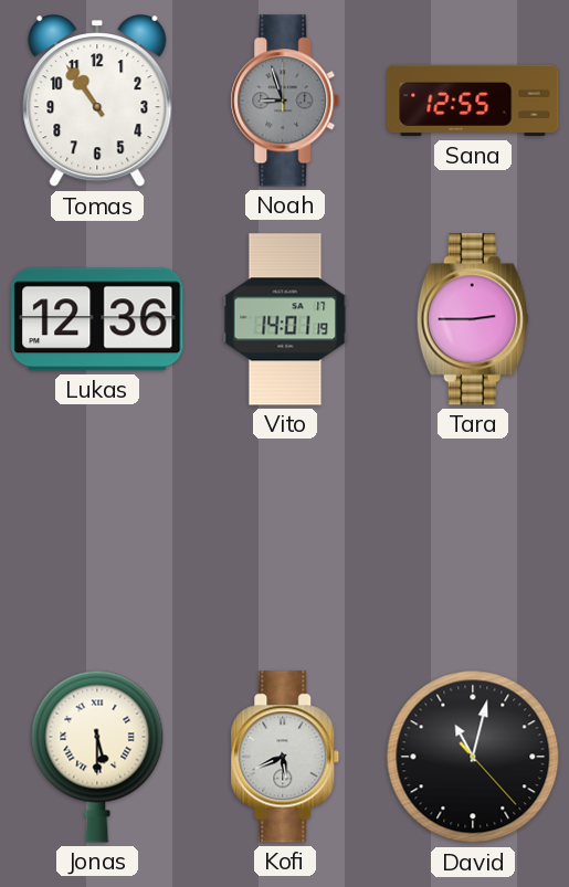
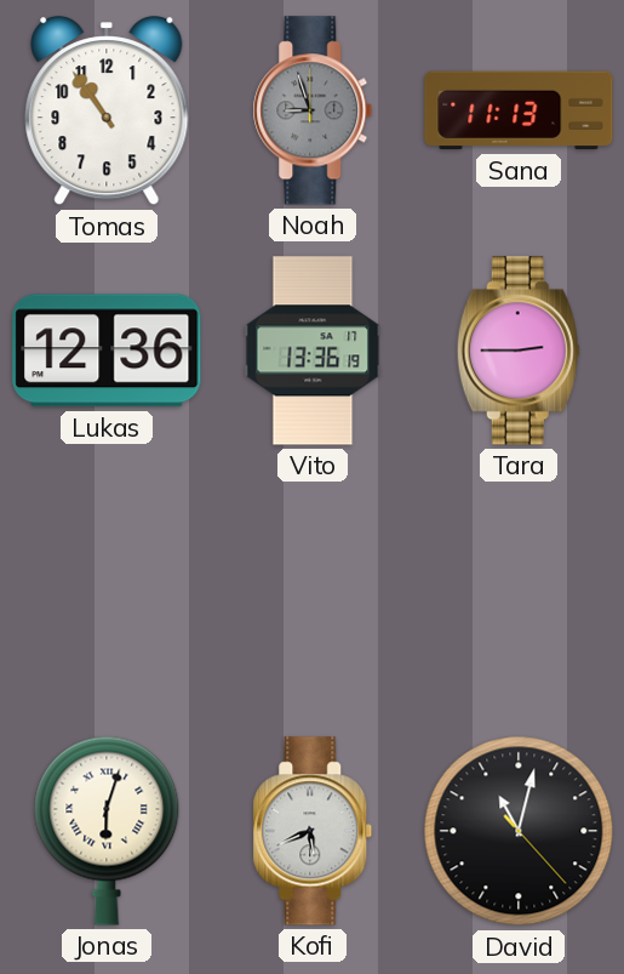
Sana: 12:55 -> 11:13
Vito: 14:01 -> 13:36
Jonas: 5:30 -> 6:03
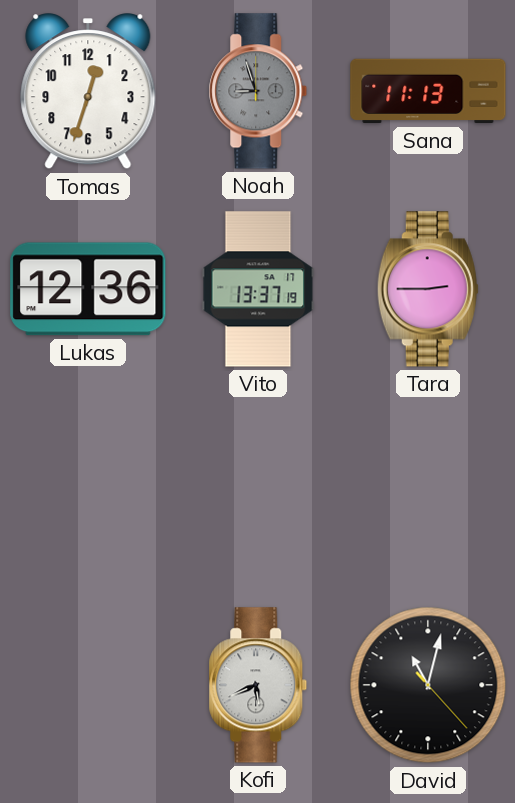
Tomas: 10:54 -> 12:33
Vito: 13:36 -> 13:37
Jonas: 6:03 -> none
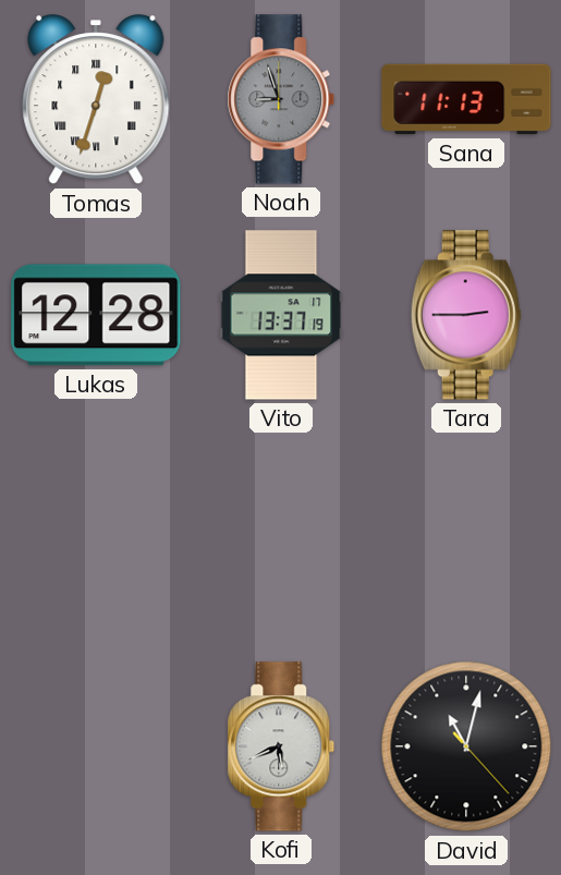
Tomas numerals: Arabic -> Roman
Lukas: 12:36 -> 12:28
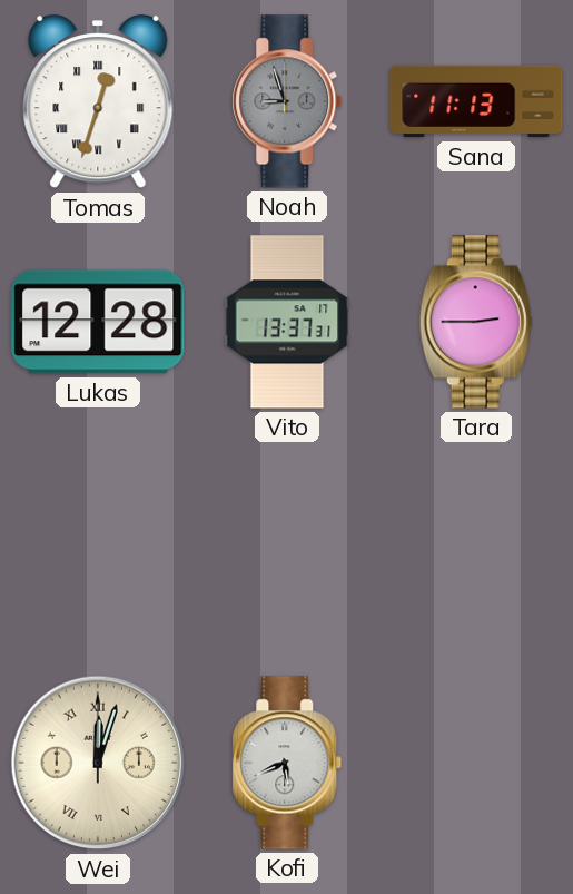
Vito: 13:37:19 -> 13:37:31
Wei: none -> 12:03
David: 11:02 -> none
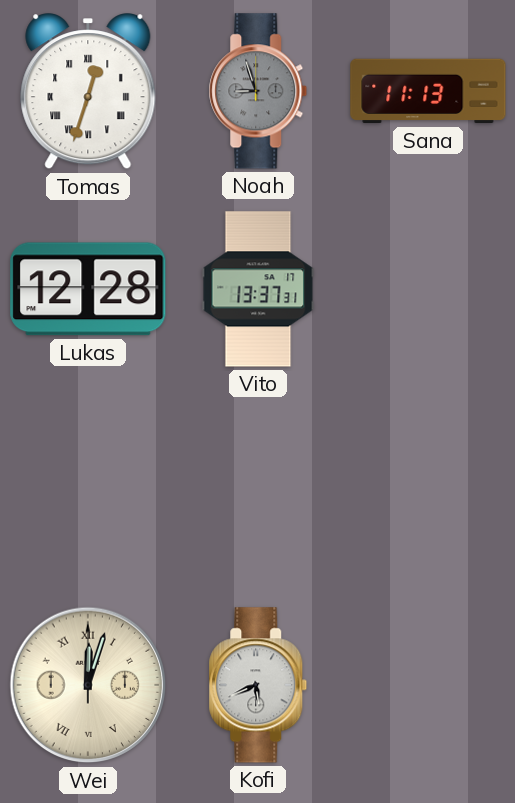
Tara: 2:45 -> none
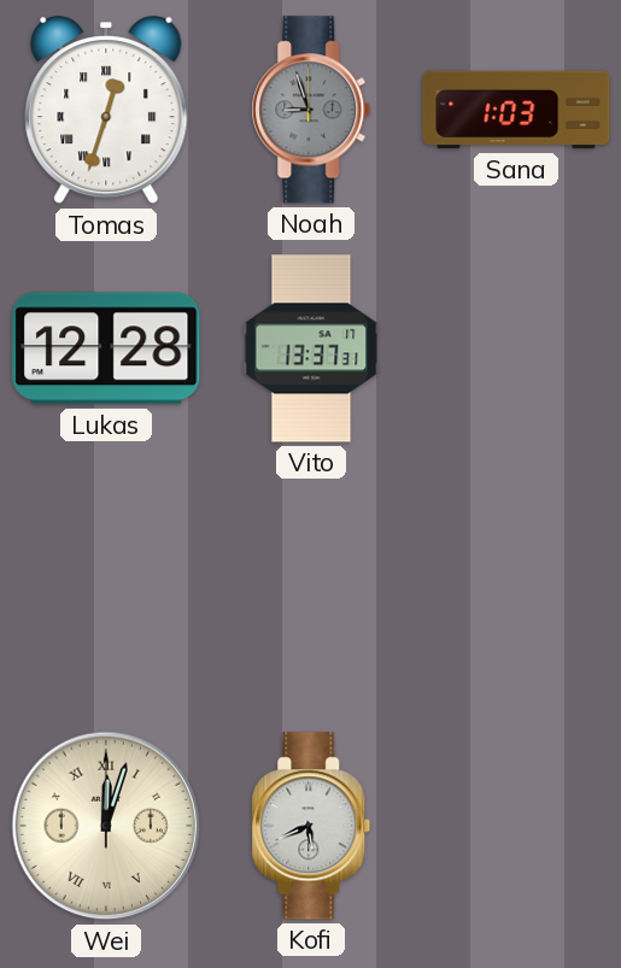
Sana: 11:13 -> 1:03
